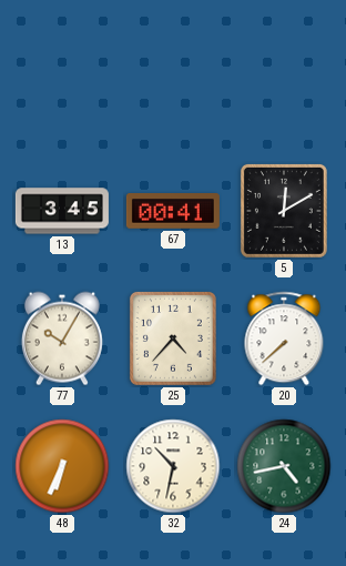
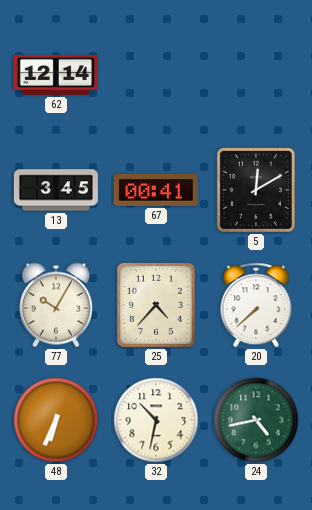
62: none -> 12:14
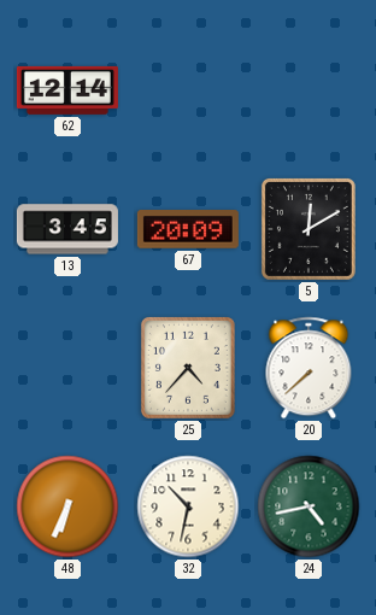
67: 00:41 -> 20:09
77: 10:05 -> none
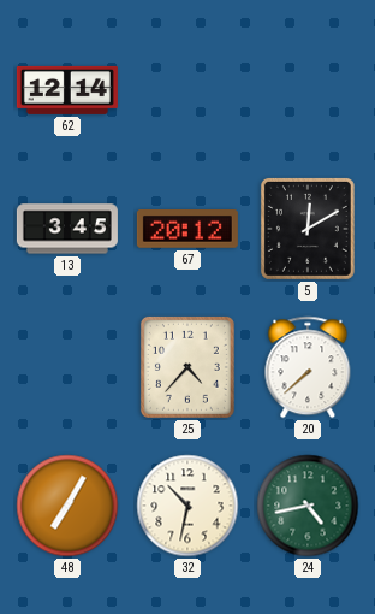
67: 20:09 -> 20:12
48: 6:34 -> 7:05
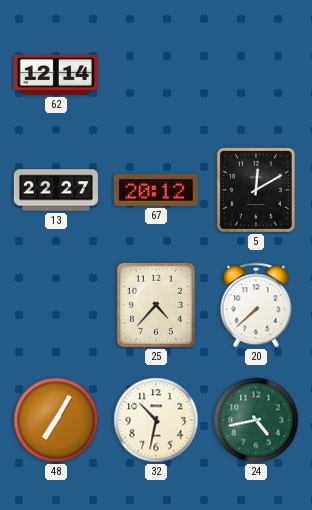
13: 3:45 -> 22:27
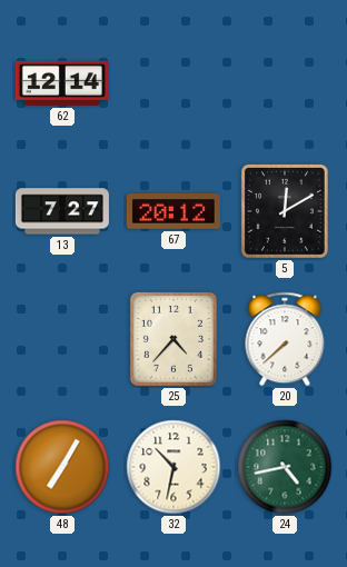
13: 22:27 -> 7:27
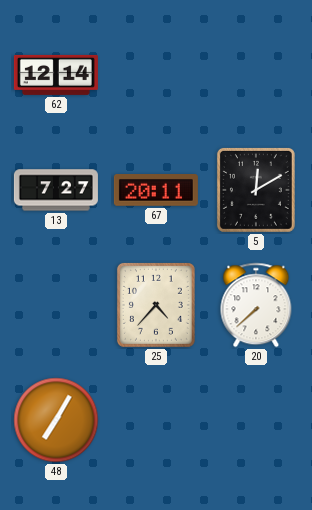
67: 20:12 -> 20:11
32: 10:32 -> none
24: 4:43 -> none
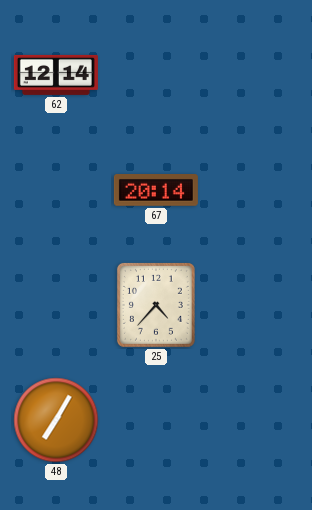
13: 7:27 -> none
67: 20:11 -> 20:14
5: 12:10 -> none
20: 7:38 -> none
